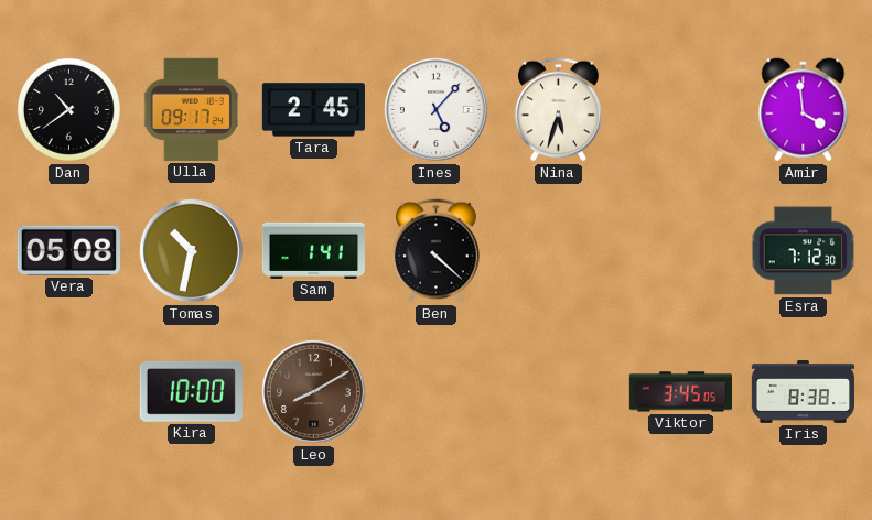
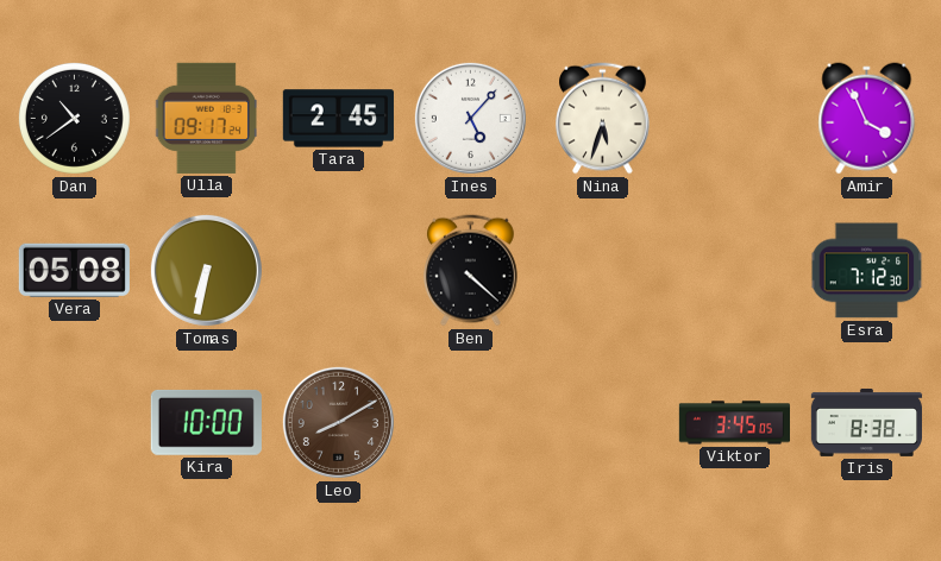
Amir: 3:59 -> 3:56
Tomas: 10:32 -> 6:32
Sam: 1:41 -> none
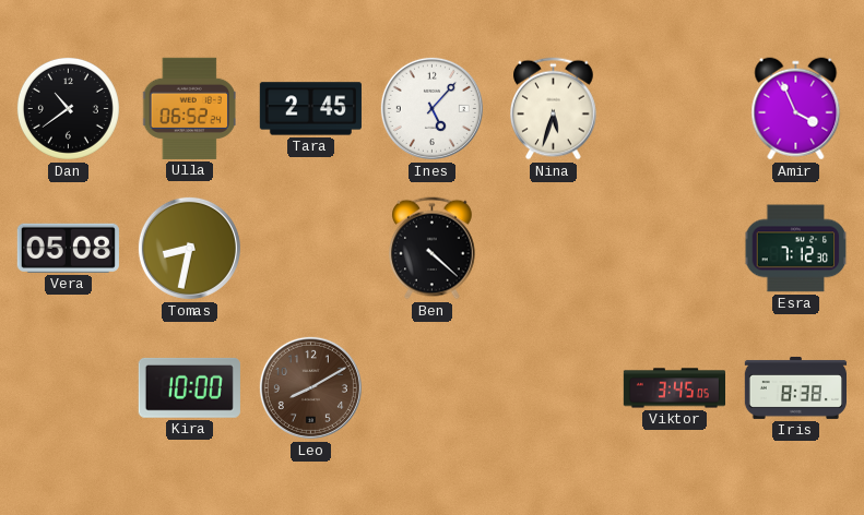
Ulla: 09:17 -> 06:52
Tomas: 6:32 -> 8:32
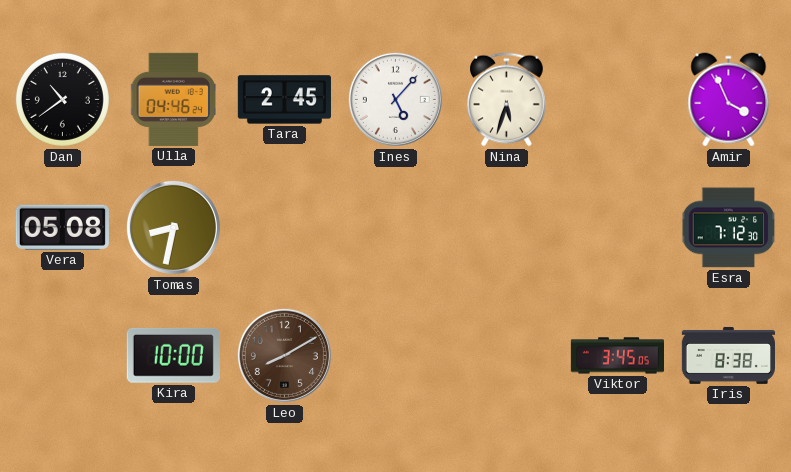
Ulla: 06:52 -> 04:46
Ben: 4:22 -> none
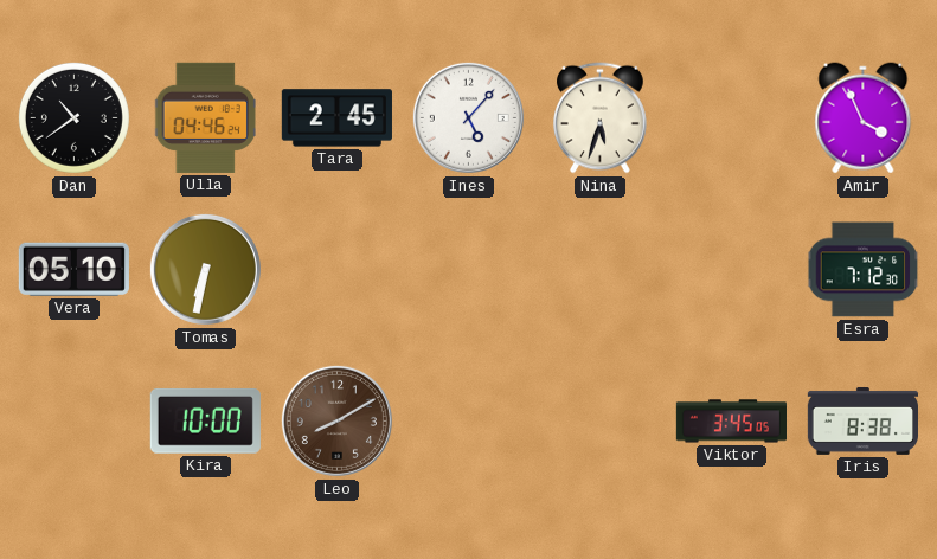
Vera: 05:08 -> 05:10
Tomas: 8:32 -> 6:32
